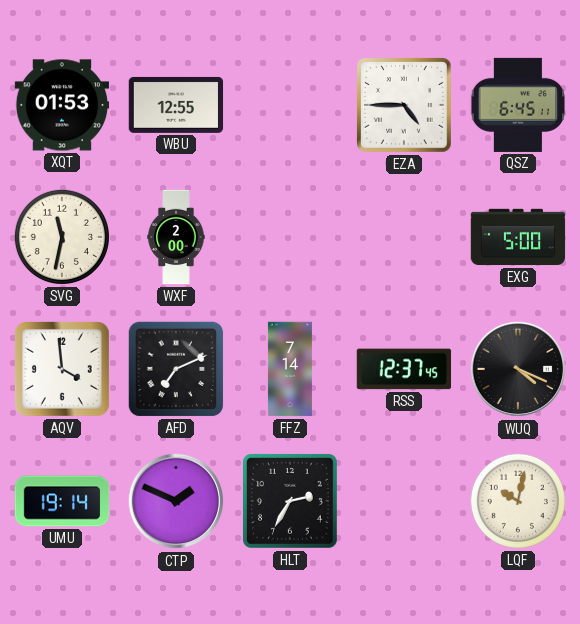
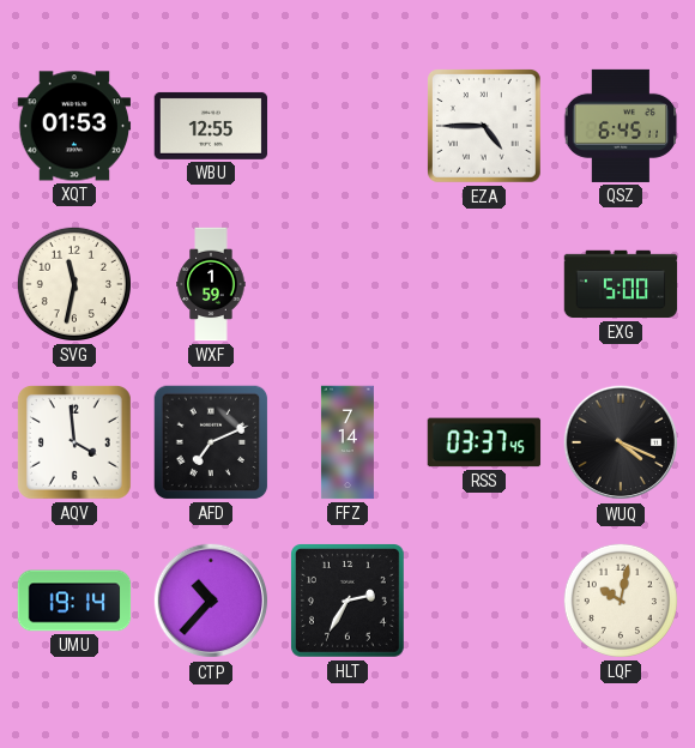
WXF: 2:00 -> 1:59
RSS: 12:37 -> 03:37
CTP: 1:49 -> 10:37
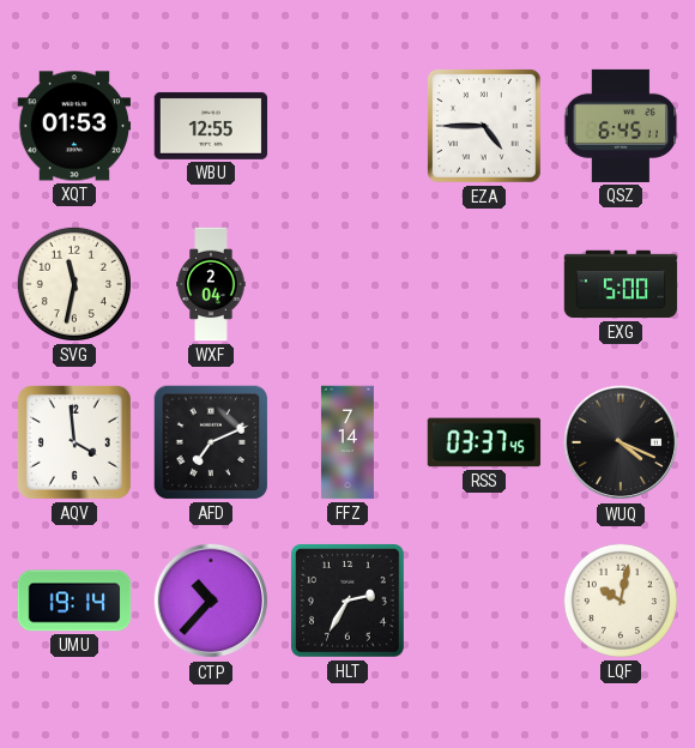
WXF: 1:59 -> 2:04
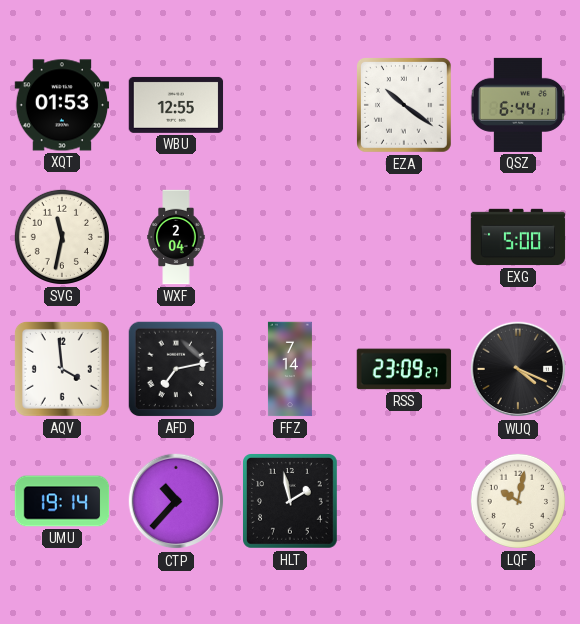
EZA: 4:45 -> 10:21
QSZ: 6:45 -> 6:44
AFD: 7:11 -> 7:13
RSS: 03:37 -> 23:09
HLT: 2:35 -> 1:58
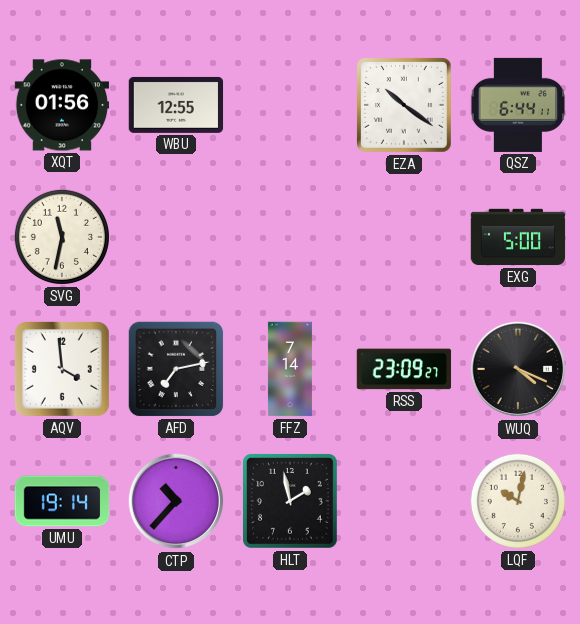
XQT: 01:53 -> 01:56
WXF: 2:04 -> none
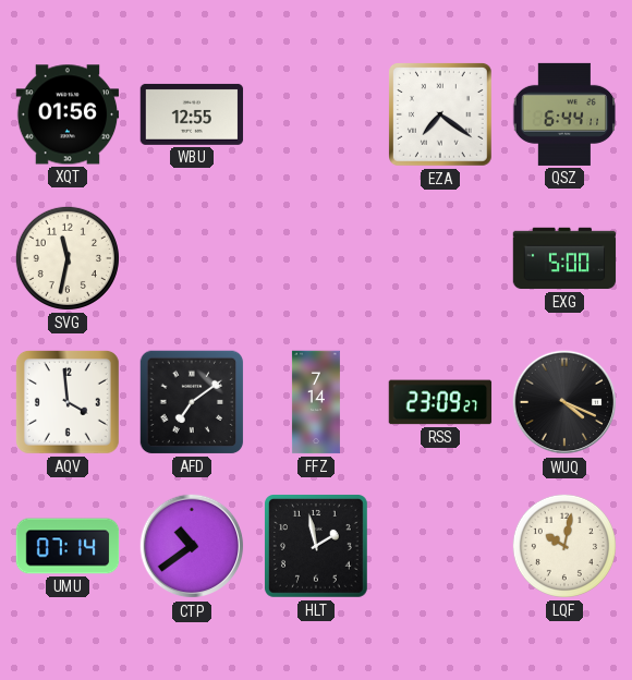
EZA: 10:21 -> 7:21
AFD: 7:13 -> 7:09
UMU: 19:14 -> 07:14
CTP: 10:37 -> 10:39
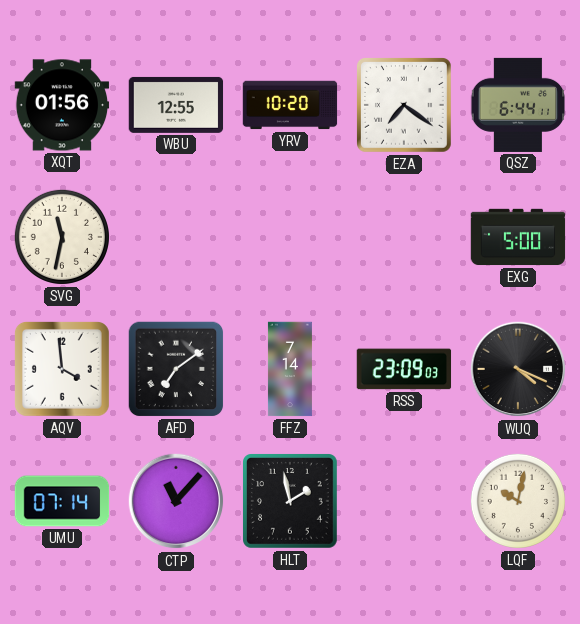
YRV: none -> 10:20
RSS: 23:09:27 -> 23:09:03
CTP: 10:39 -> 11:07
